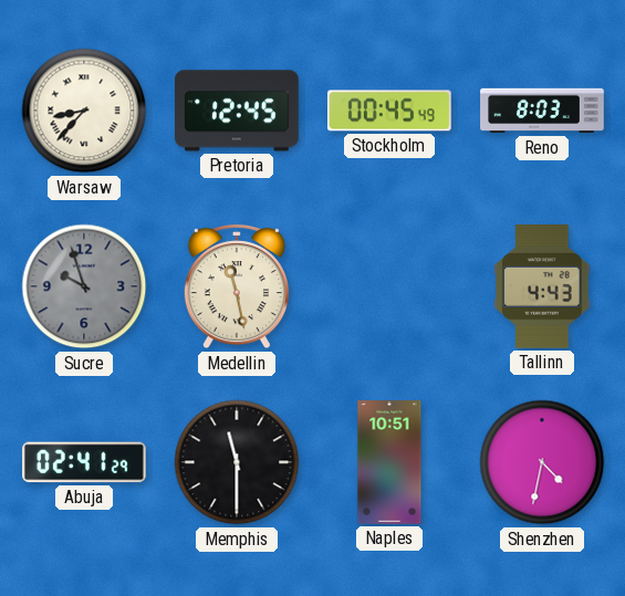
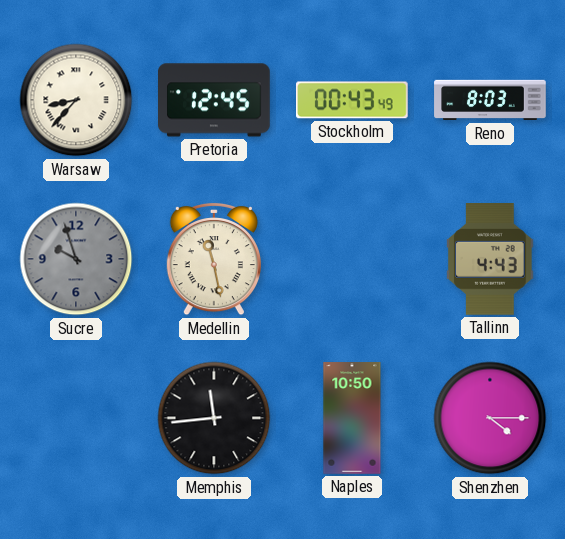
Stockholm: 00:45 -> 00:43
Abuja: 02:41 -> none
Memphis: 11:30 -> 11:44
Naples: 10:51 -> 10:50
Shenzhen: 4:32 -> 4:15
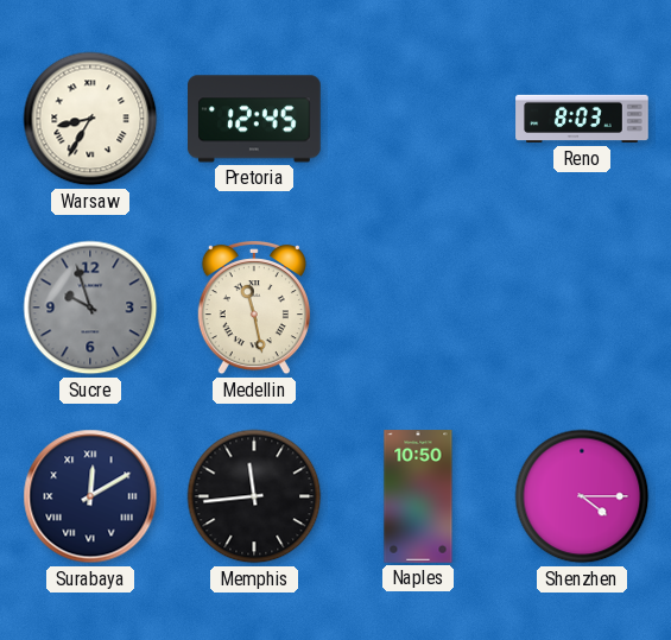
Warsaw: 8:37 -> 8:35
Stockholm: 00:43 -> none
Tallinn: 4:43 -> none
Surabaya: none -> 12:10
